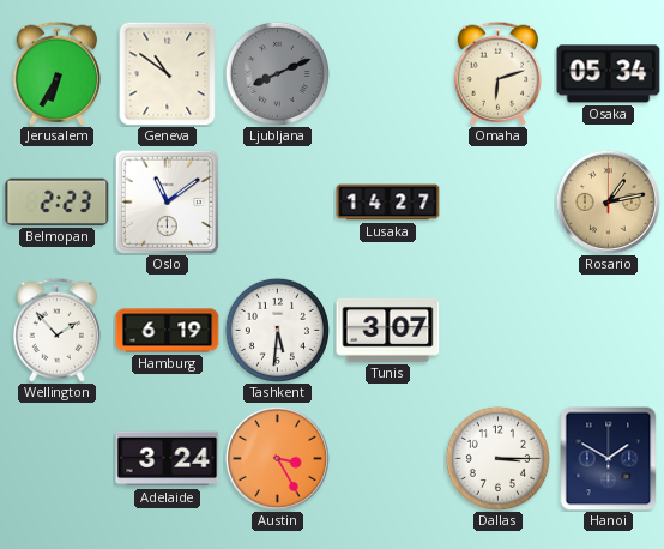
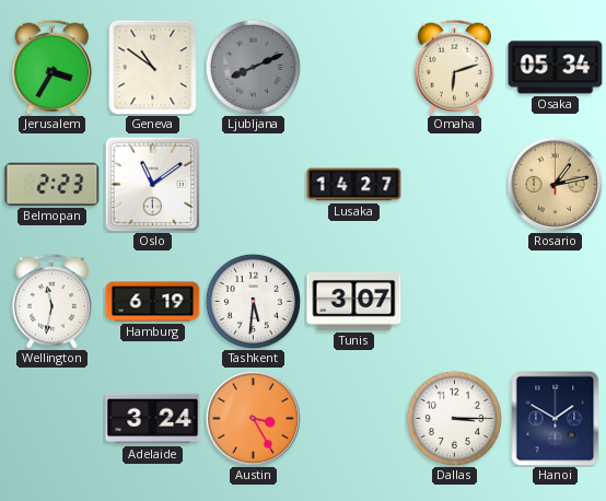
Jerusalem: 6:35 -> 3:35
Wellington: 1:53 -> 11:32
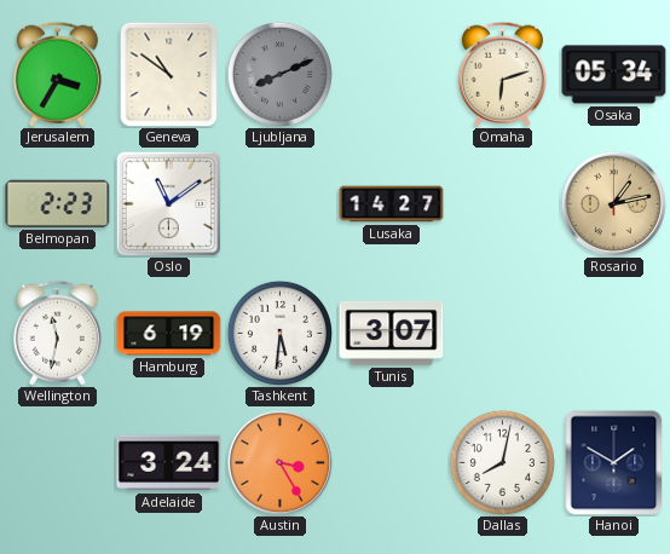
Dallas: 3:15 -> 8:02
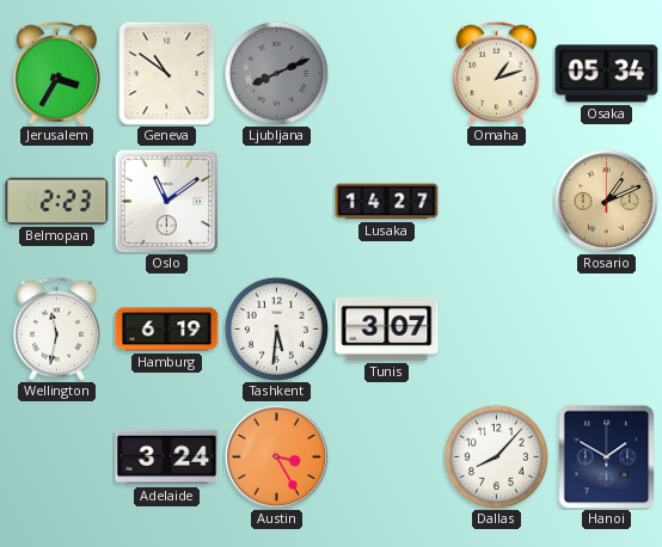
Omaha: 6:12 -> 1:12
Rosario: 1:13 -> 1:11
Dallas: 8:02 -> 8:07
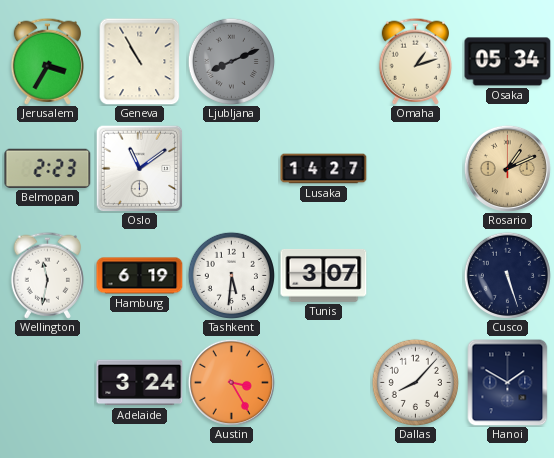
Geneva: 10:51 -> 10:55
Cusco: none -> 5:27
